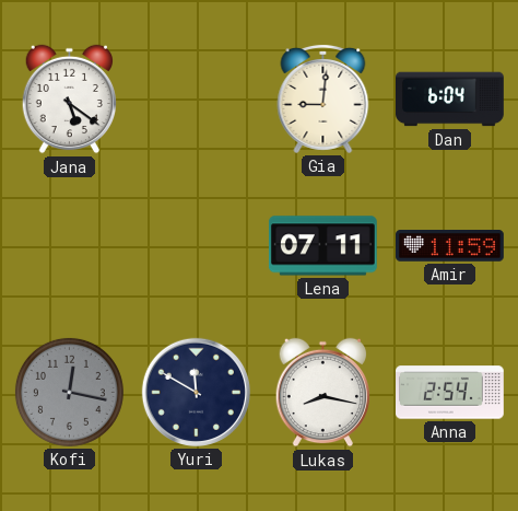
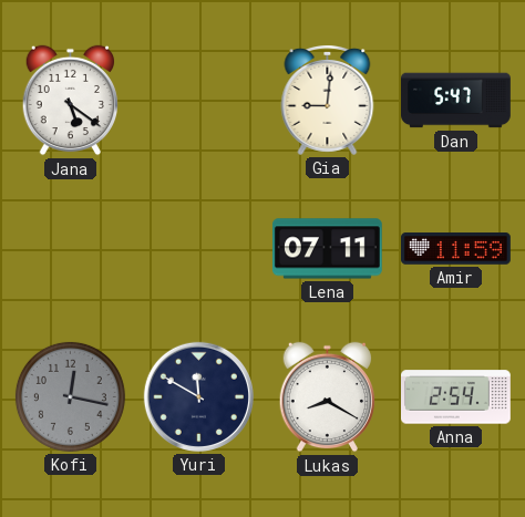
Dan: 6:04 -> 5:47
Lukas: 8:17 -> 8:20
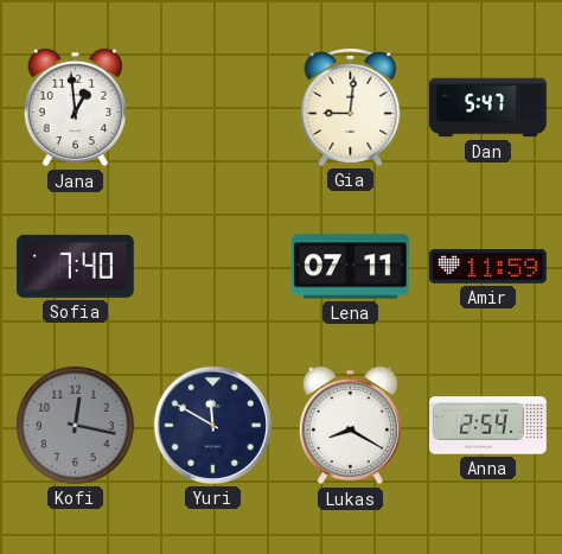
Jana: 5:21 -> 12:59
Sofia: none -> 7:40
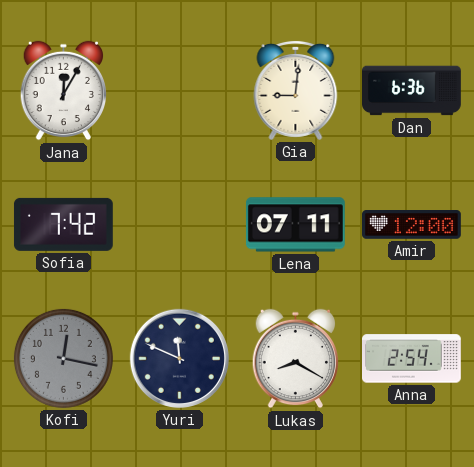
Jana: 12:59 -> 12:05
Dan: 5:47 -> 6:36
Sofia: 7:40 -> 7:42
Amir: 11:59 -> 12:00
Yuri: 11:50 -> 11:49
